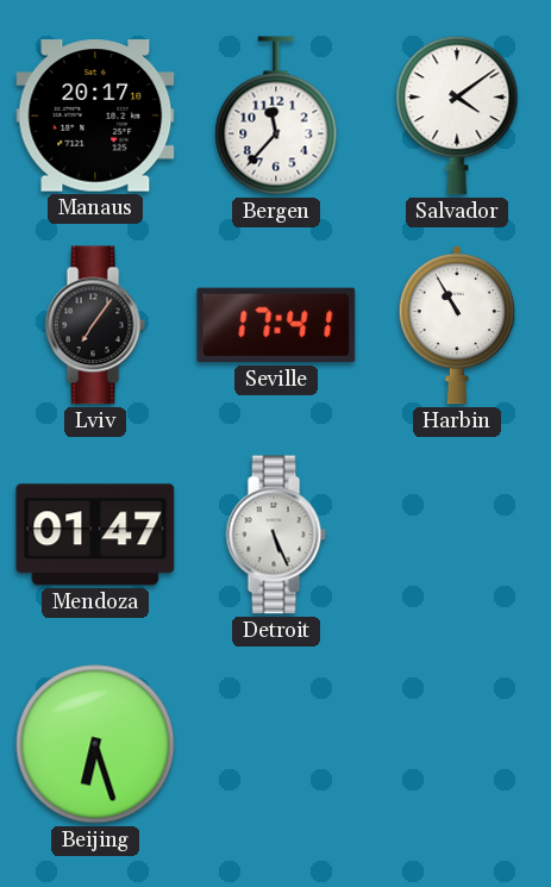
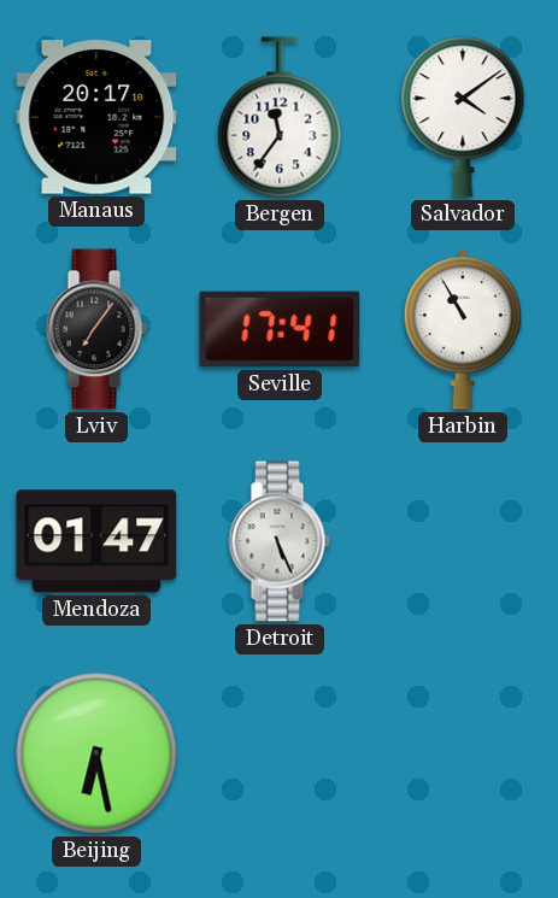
Bergen: 11:37 -> 11:36
Beijing: 6:27 -> 6:28
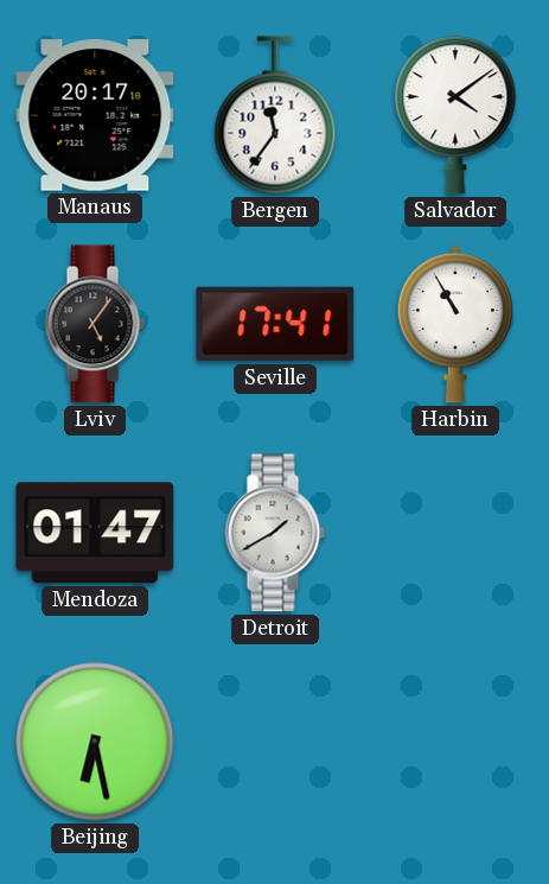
Lviv: 7:06 -> 5:06
Detroit: 5:26 -> 1:40
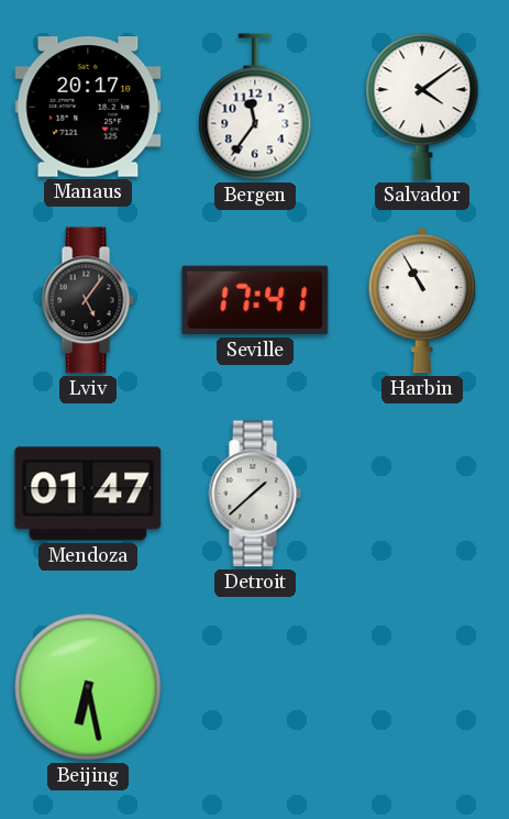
Detroit: 1:40 -> 1:38
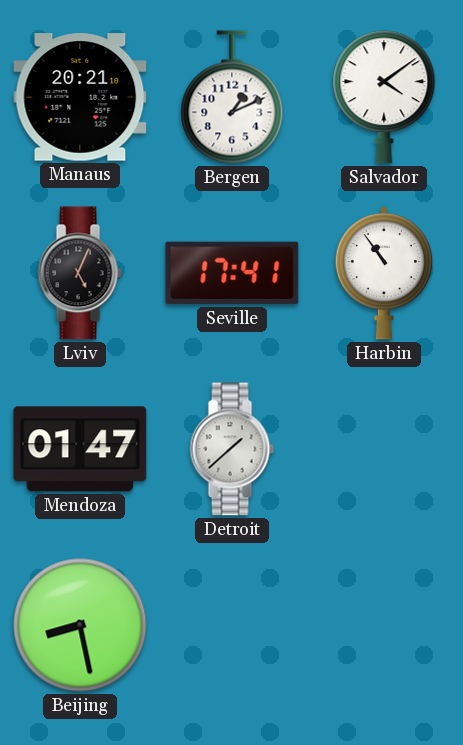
Manaus: 20:17 -> 20:21
Bergen: 11:36 -> 1:11
Lviv: 5:06 -> 5:04
Harbin: 10:55 -> 10:54
Beijing: 6:28 -> 8:28
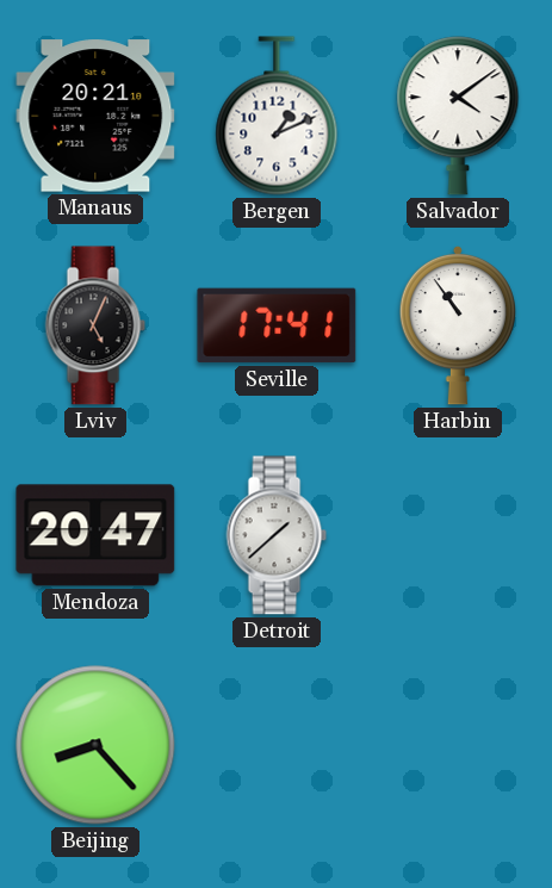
Mendoza: 01:47 -> 20:47
Beijing: 8:28 -> 8:23
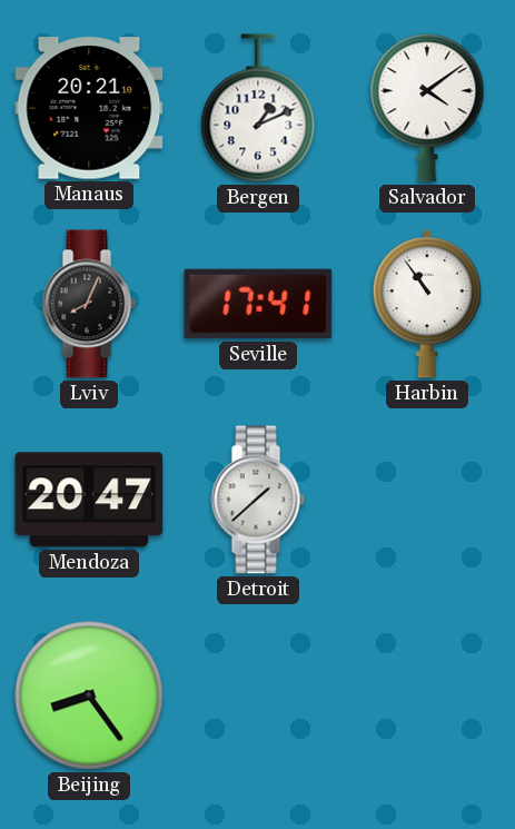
Lviv: 5:04 -> 8:04
Beijing: 8:23 -> 8:24
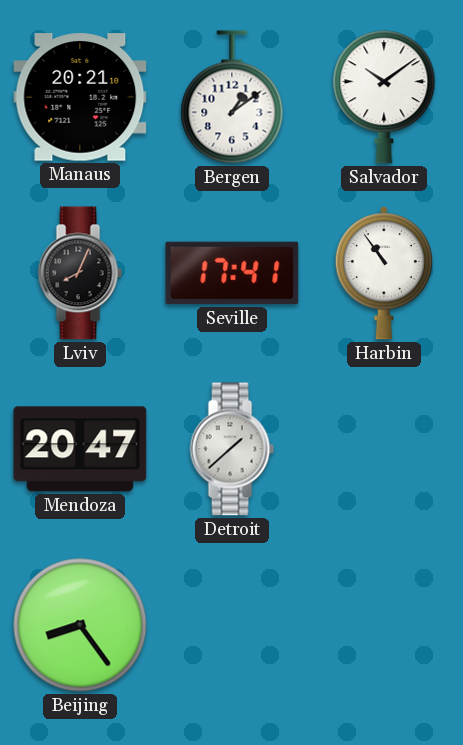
Bergen: 1:11 -> 1:09
Salvador: 4:09 -> 10:09
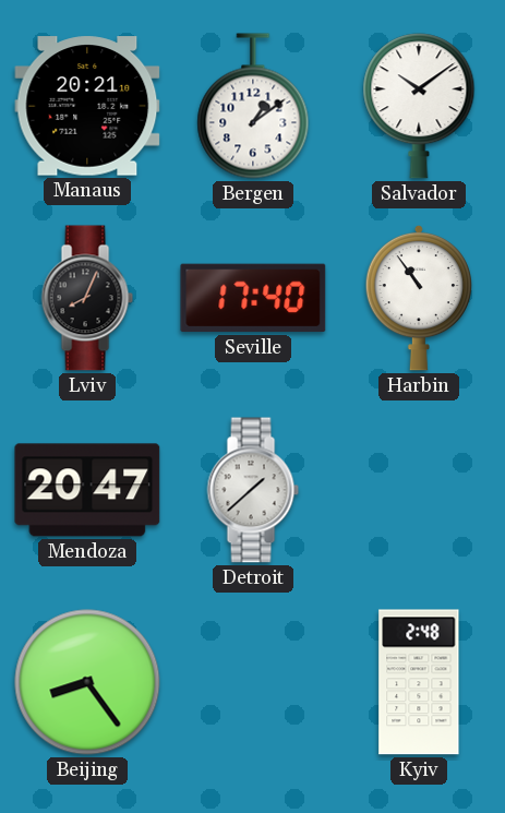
Seville: 17:41 -> 17:40
Kyiv: none -> 2:48
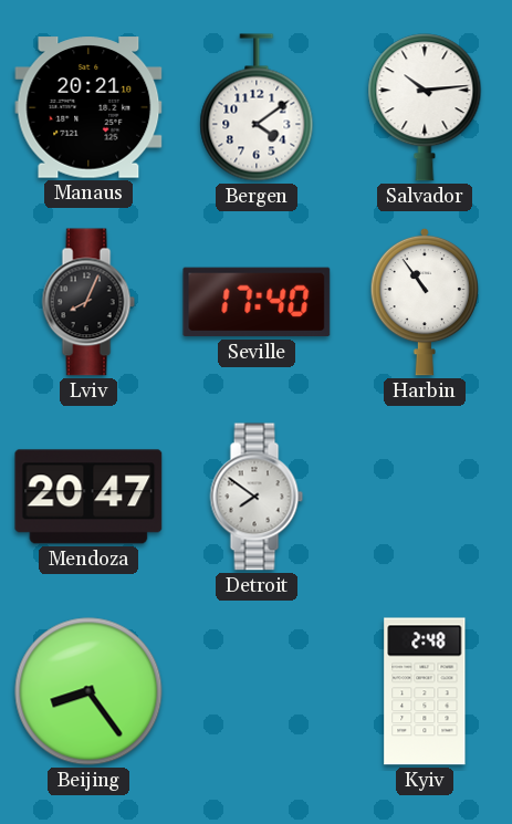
Bergen: 1:09 -> 4:09
Salvador: 10:09 -> 10:14
Detroit: 1:38 -> 7:51
